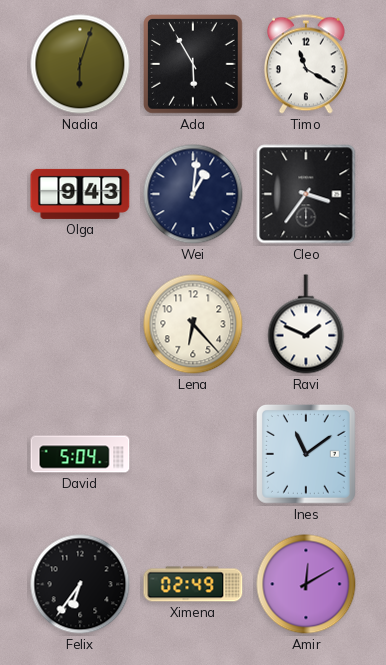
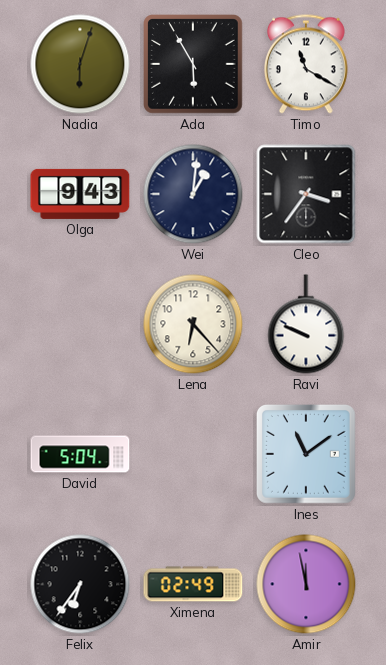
Ravi: 1:49 -> 9:49
Amir: 12:10 -> 11:58
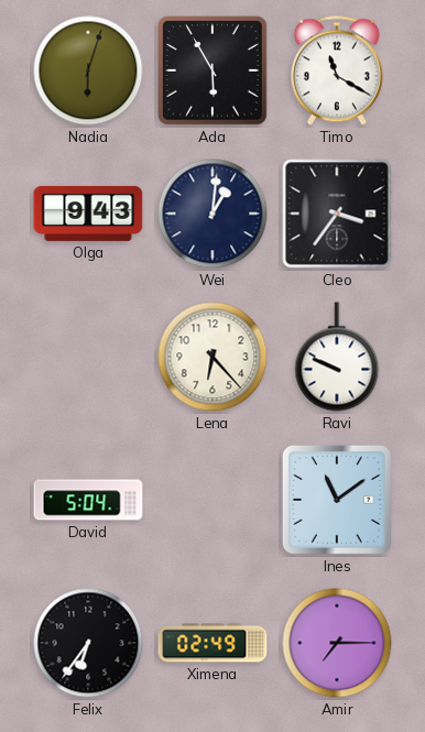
Amir: 11:58 -> 7:15
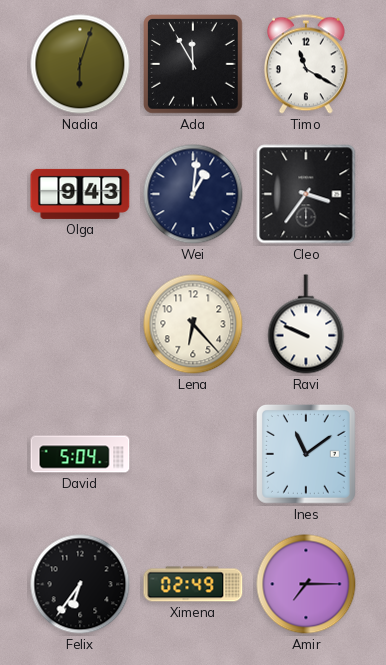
Ada: 5:55 -> 11:55
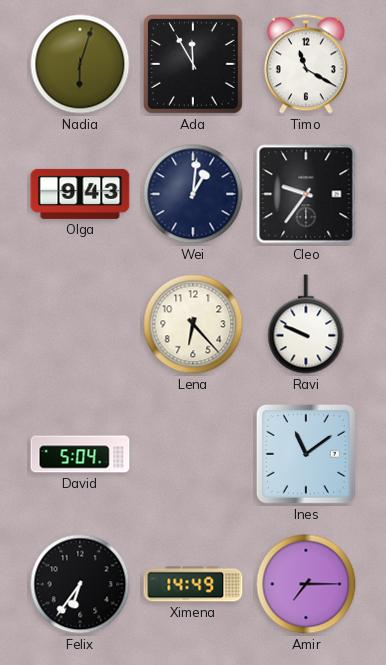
Cleo: 3:36 -> 9:36
Ximena: 02:49 -> 14:49
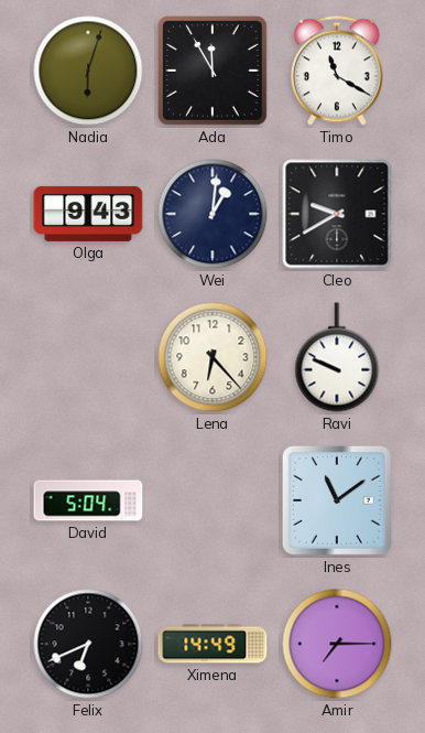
Cleo: 9:36 -> 9:40
Felix: 6:36 -> 6:41
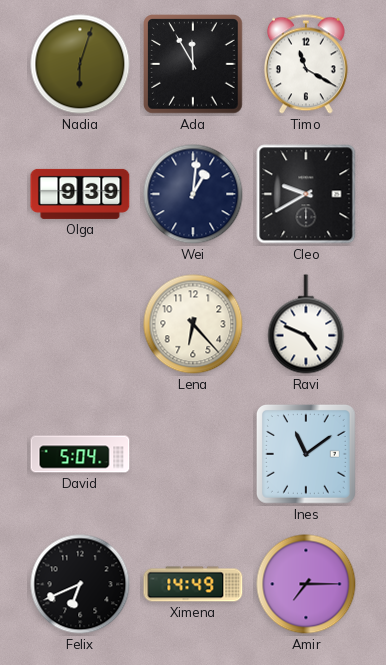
Olga: 9:43 -> 9:39
Ravi: 9:49 -> 4:49
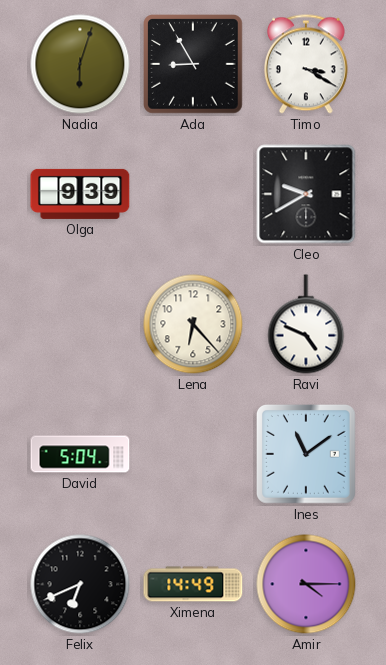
Ada: 11:55 -> 8:55
Timo: 11:20 -> 3:20
Wei: 1:01 -> none
Amir: 7:15 -> 4:15
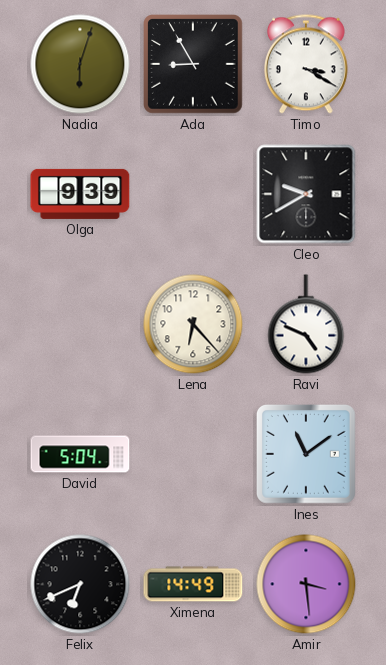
Amir: 4:15 -> 3:29
